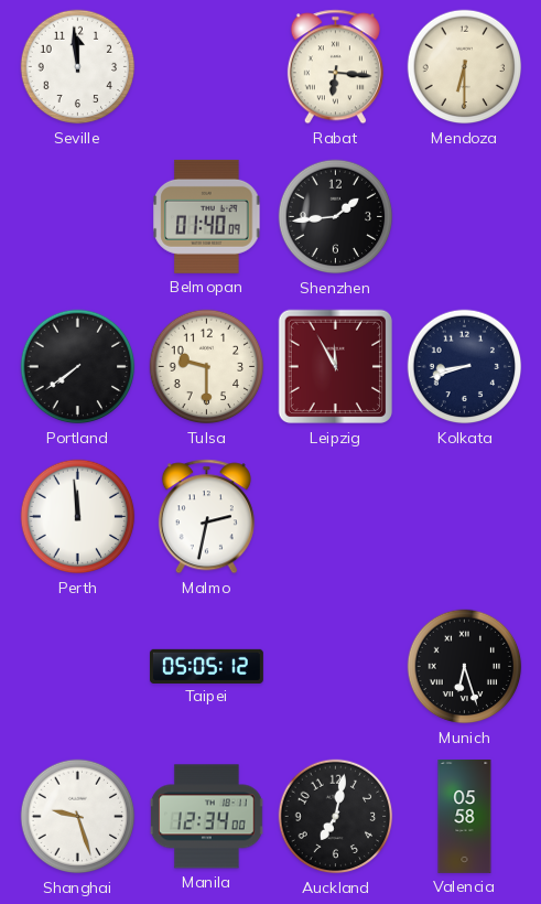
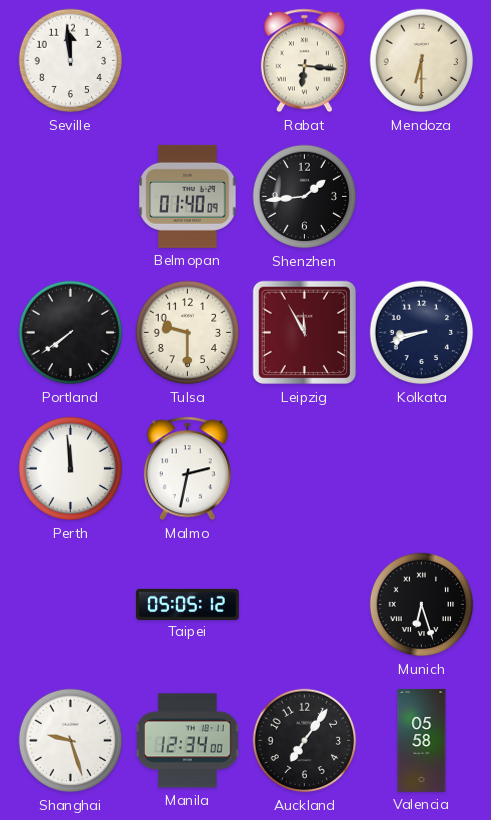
Auckland: 7:02 -> 7:06
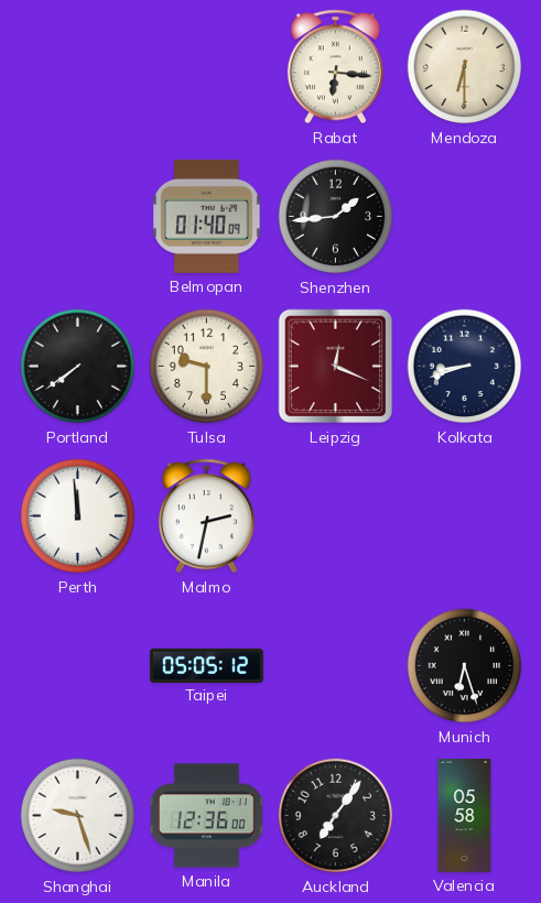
Seville: 11:59 -> none
Leipzig: 11:55 -> 12:19
Manila: 12:34 -> 12:36
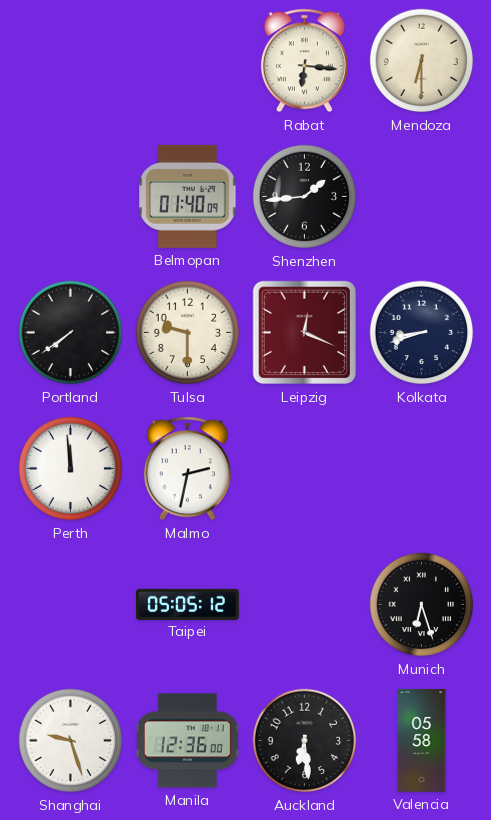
Auckland: 7:06 -> 6:29
